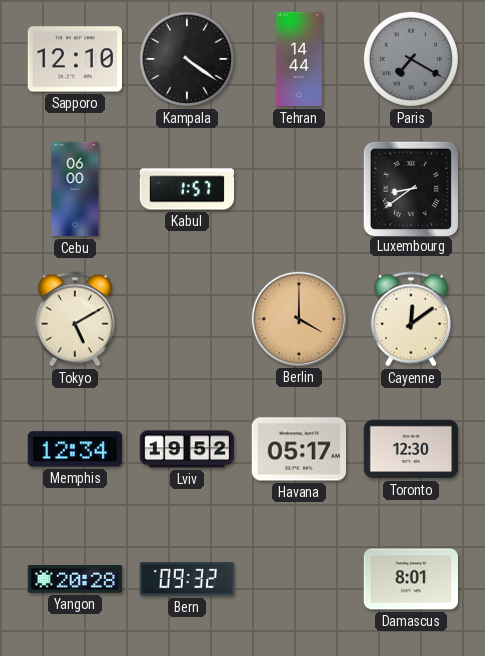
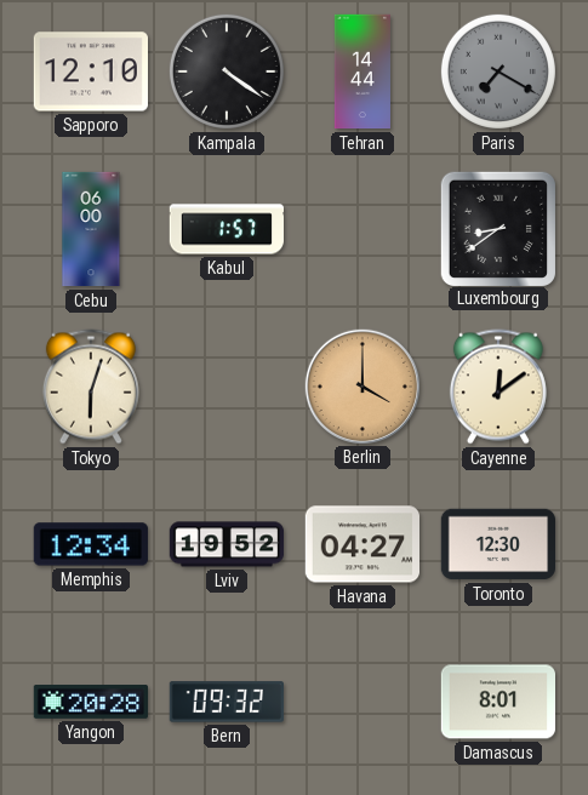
Tokyo: 5:10 -> 6:03
Havana: 05:17 -> 04:27
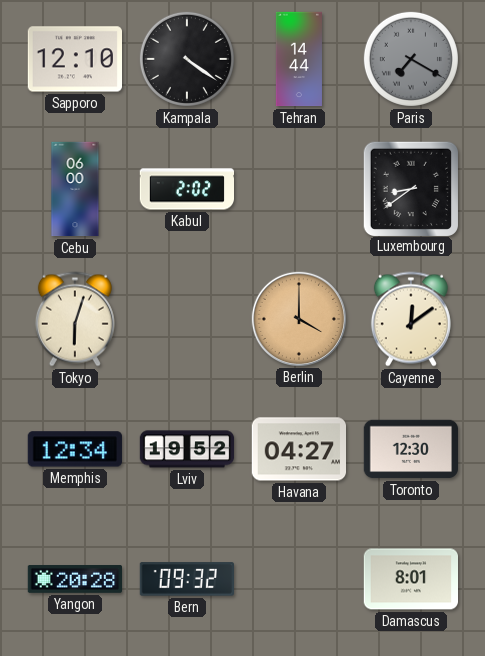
Kabul: 1:57 -> 2:02
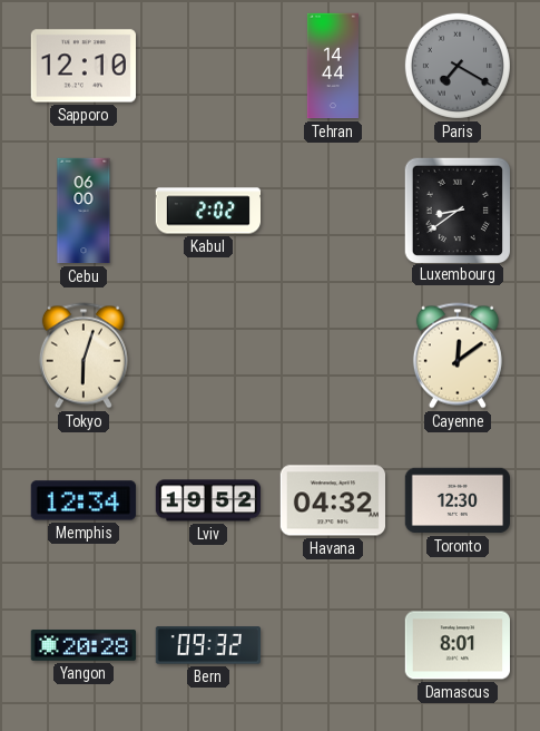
Kampala: 4:21 -> none
Berlin: 4:00 -> none
Havana: 04:27 -> 04:32
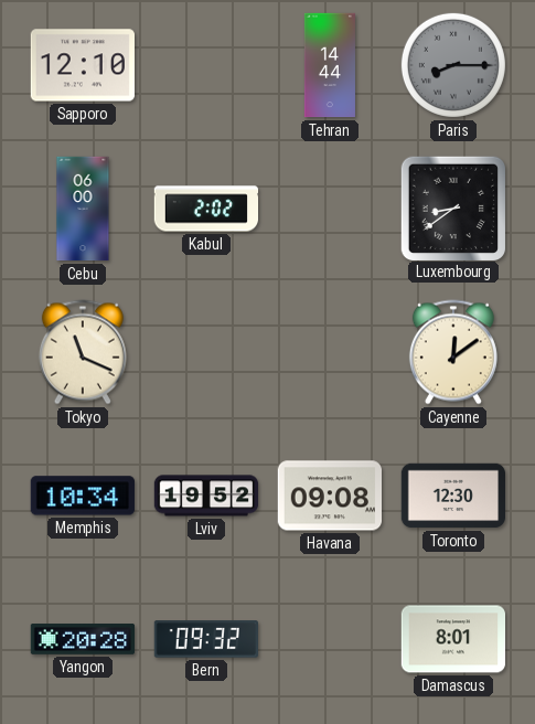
Paris: 7:20 -> 8:15
Tokyo: 6:03 -> 11:19
Memphis: 12:34 -> 10:34
Havana: 04:32 -> 09:08
